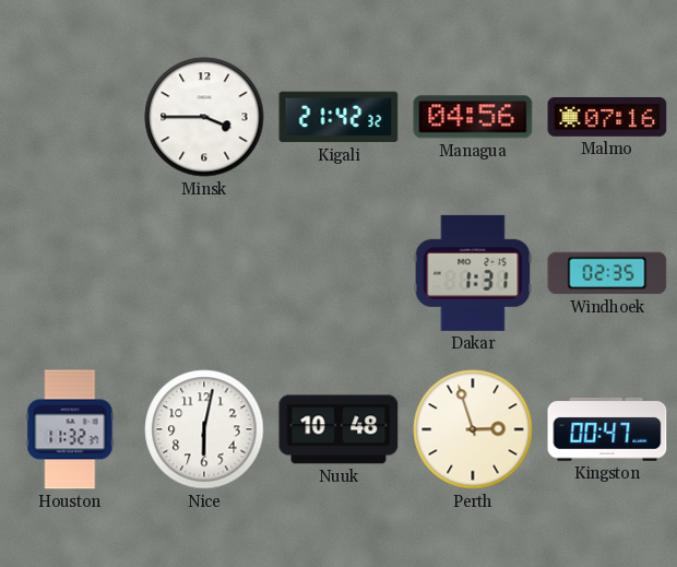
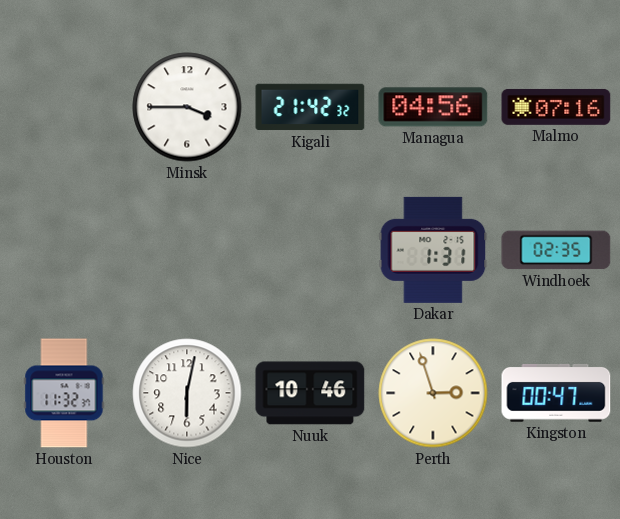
Nuuk: 10:48 -> 10:46
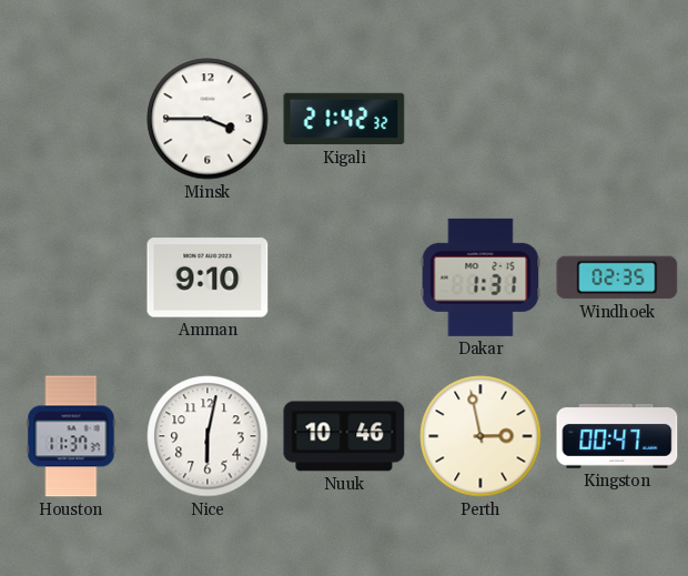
Managua: 04:56 -> none
Malmo: 07:16 -> none
Amman: none -> 9:10
Houston: 11:32 -> 11:37
Perth: 2:57 -> 2:58
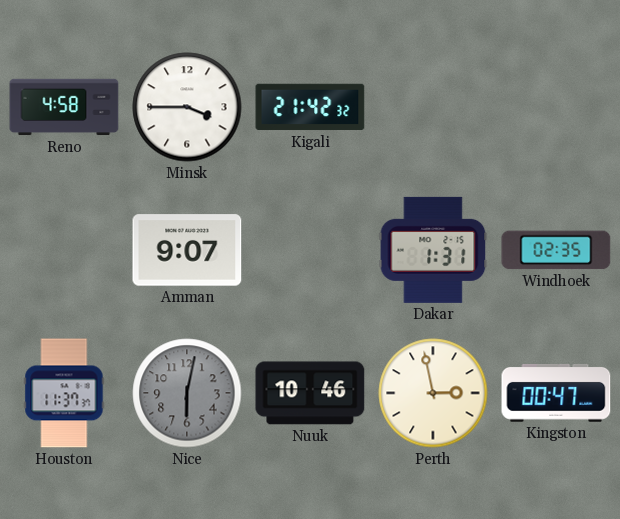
Reno: none -> 4:58
Amman: 9:10 -> 9:07
Nice dial: white -> grey
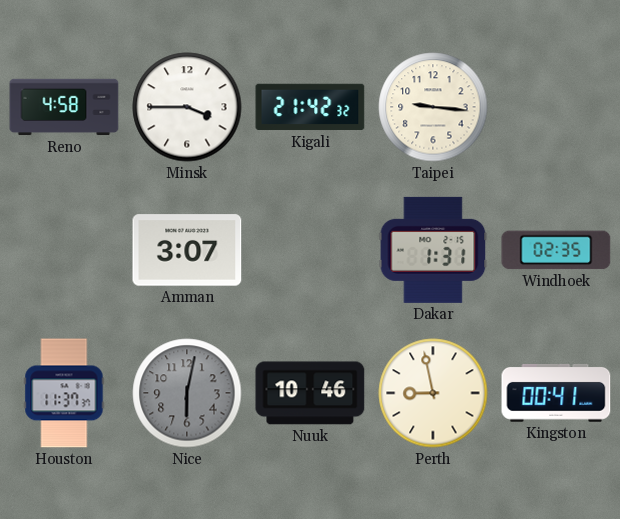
Taipei: none -> 9:16
Amman: 9:07 -> 3:07
Perth: 2:58 -> 8:58
Kingston: 00:47 -> 00:41
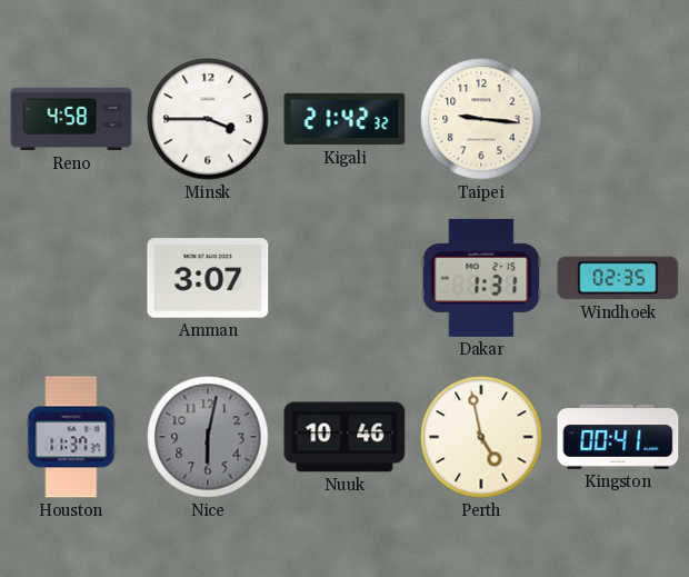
Perth: 8:58 -> 4:58
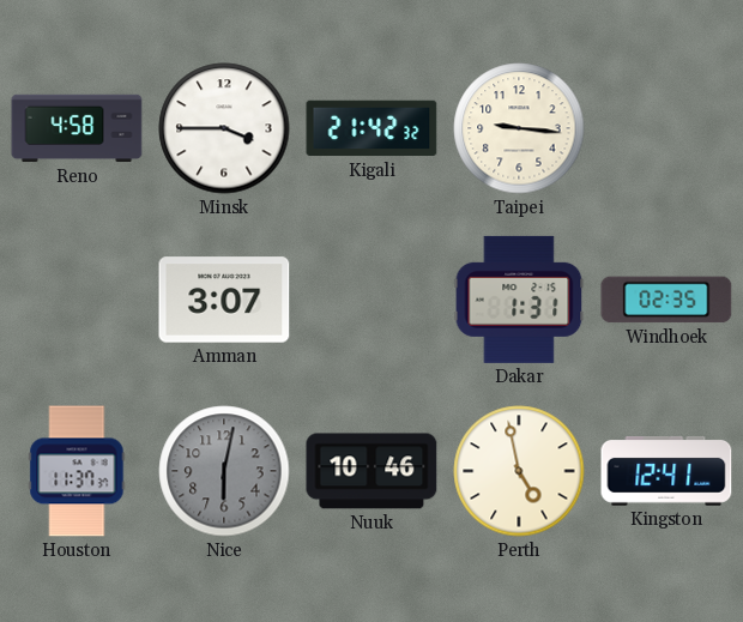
Kingston: 00:41 -> 12:41
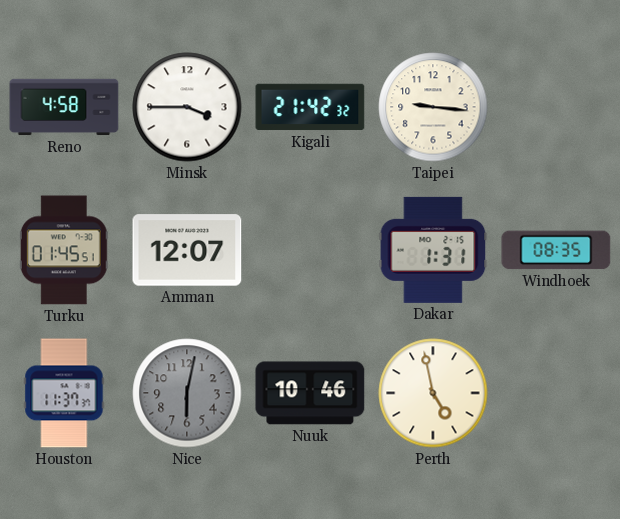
Turku: none -> 01:45
Amman: 3:07 -> 12:07
Windhoek: 02:35 -> 08:35
Kingston: 12:41 -> none
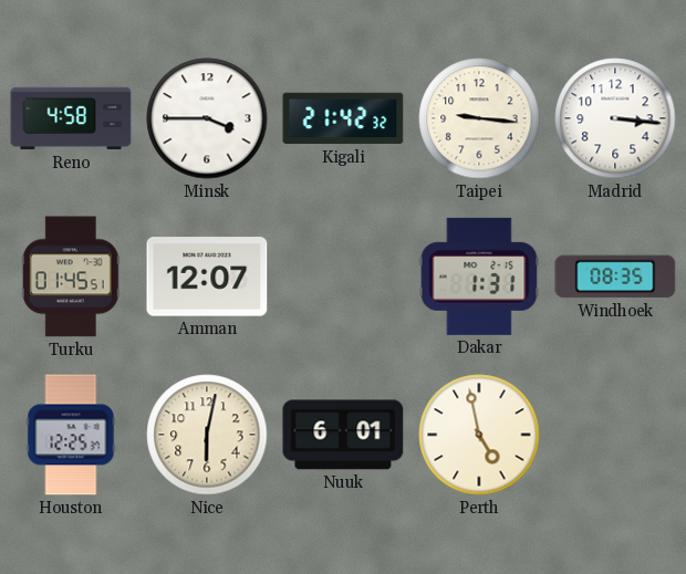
Madrid: none -> 3:16
Houston: 11:37 -> 12:25
Nice dial: grey -> cream
Nuuk: 10:46 -> 6:01
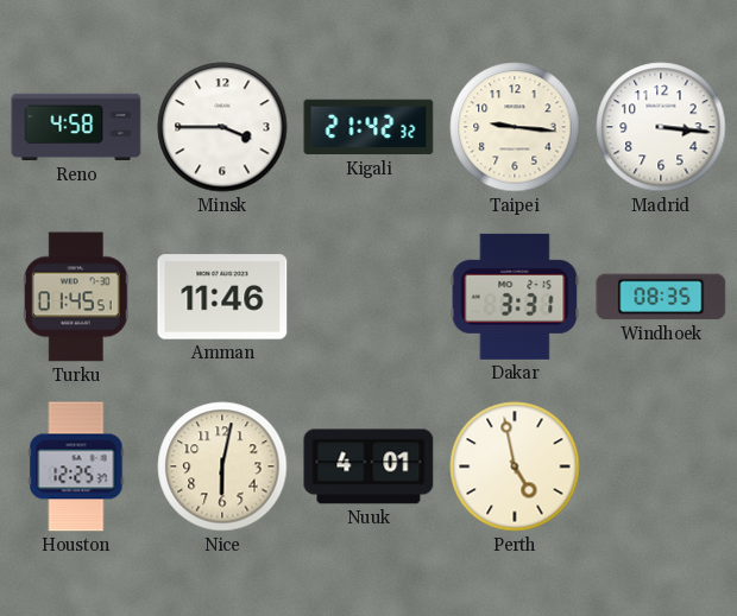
Amman: 12:07 -> 11:46
Dakar: 1:31 -> 3:31
Nuuk: 6:01 -> 4:01
